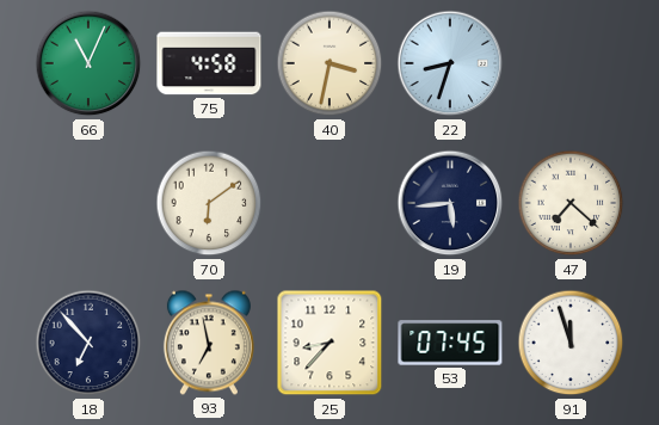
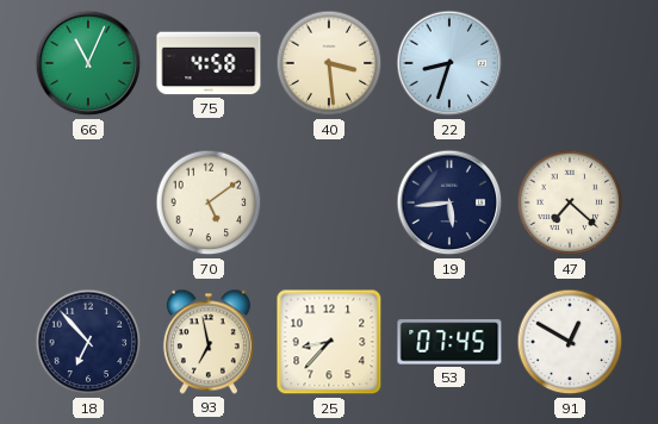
40: 3:32 -> 3:29
70: 6:09 -> 5:09
91: 11:57 -> 12:50
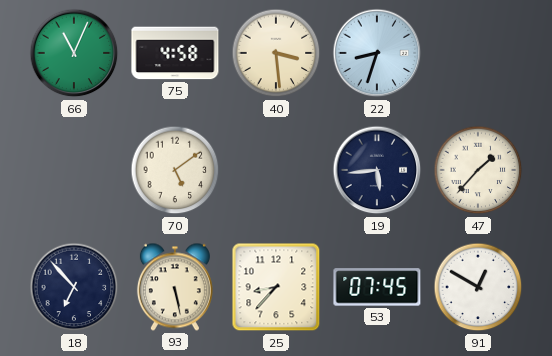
47: 7:22 -> 1:37
93: 6:58 -> 5:28
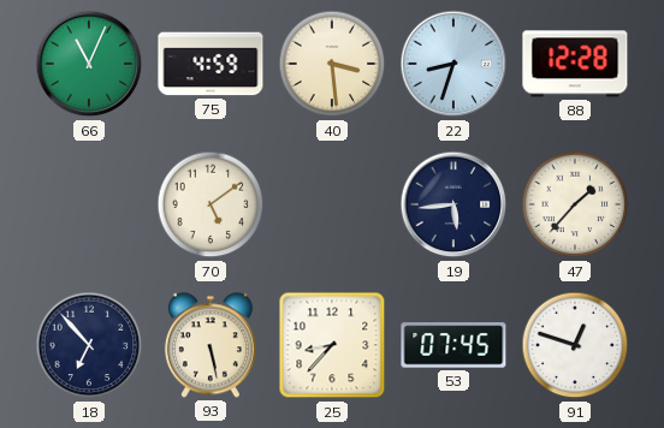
75: 4:58 -> 4:59
88: none -> 12:28
91: 12:50 -> 12:48
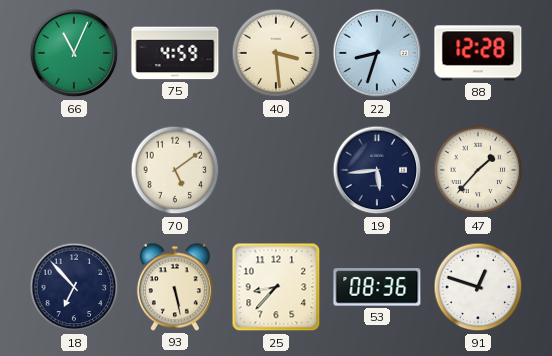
53: 07:45 -> 08:36
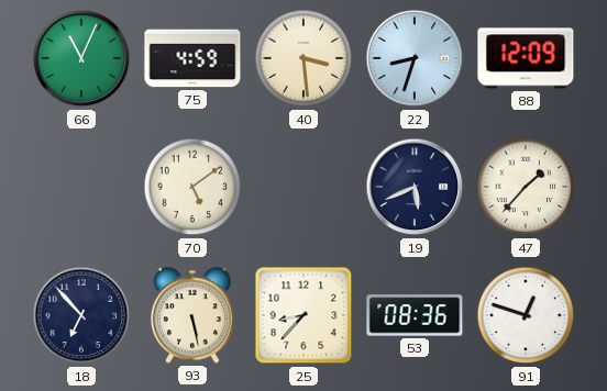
88: 12:28 -> 12:09
19: 5:44 -> 5:41
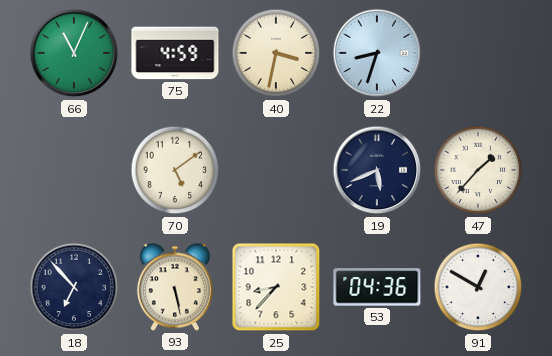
40: 3:29 -> 3:32
88: 12:09 -> none
53: 08:36 -> 04:36
91: 12:48 -> 12:50
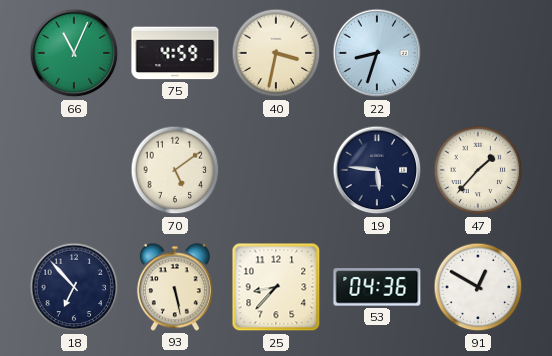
19: 5:41 -> 5:46
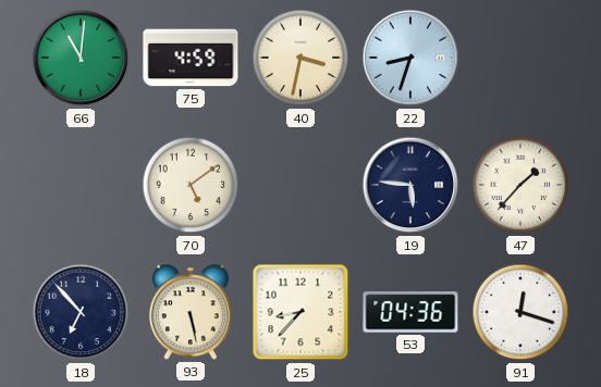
66: 11:04 -> 11:01
91: 12:50 -> 12:18
